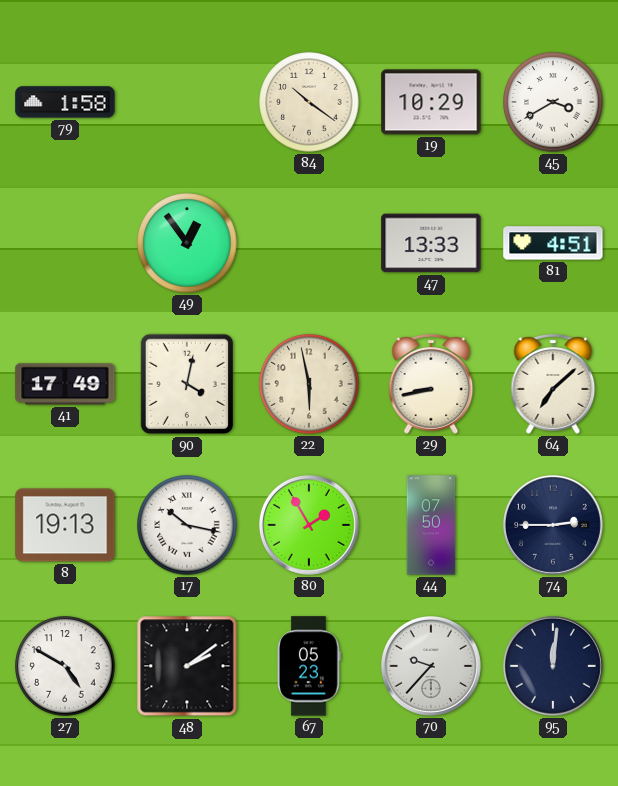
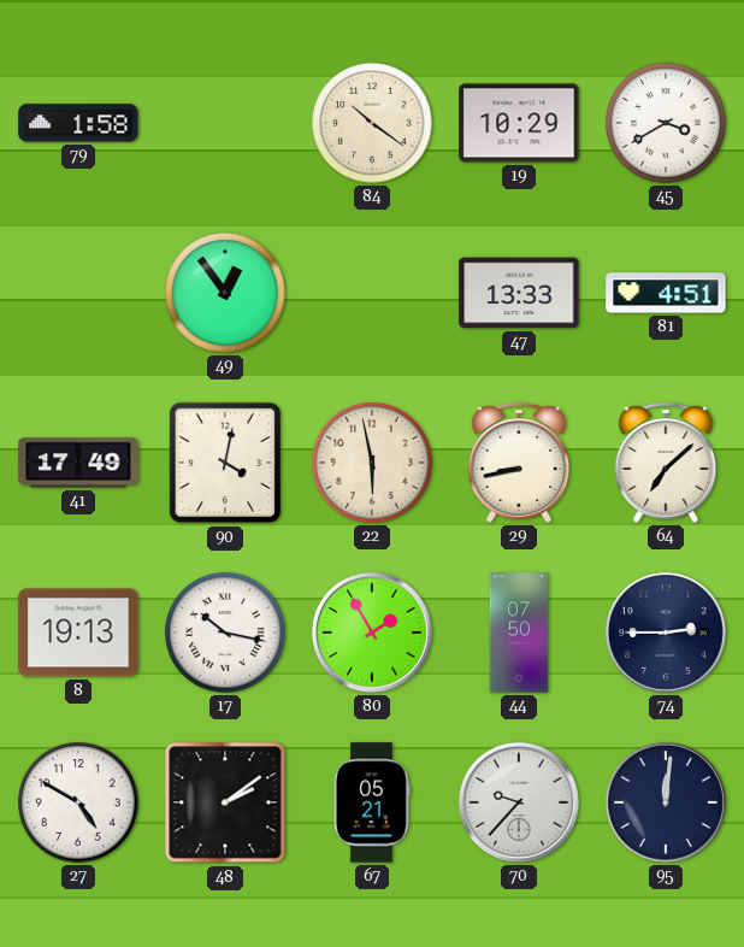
67: 05:23 -> 05:21
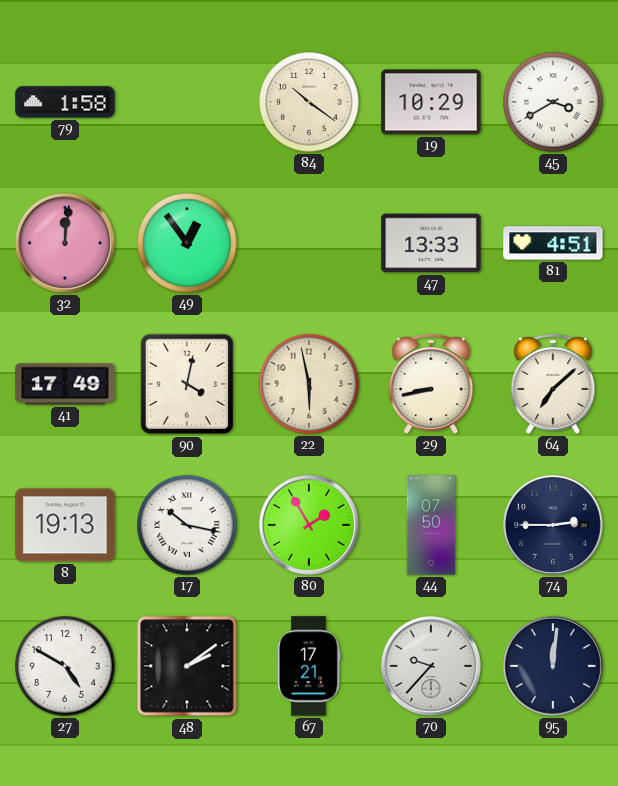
32: none -> 12:01
67: 05:21 -> 17:21
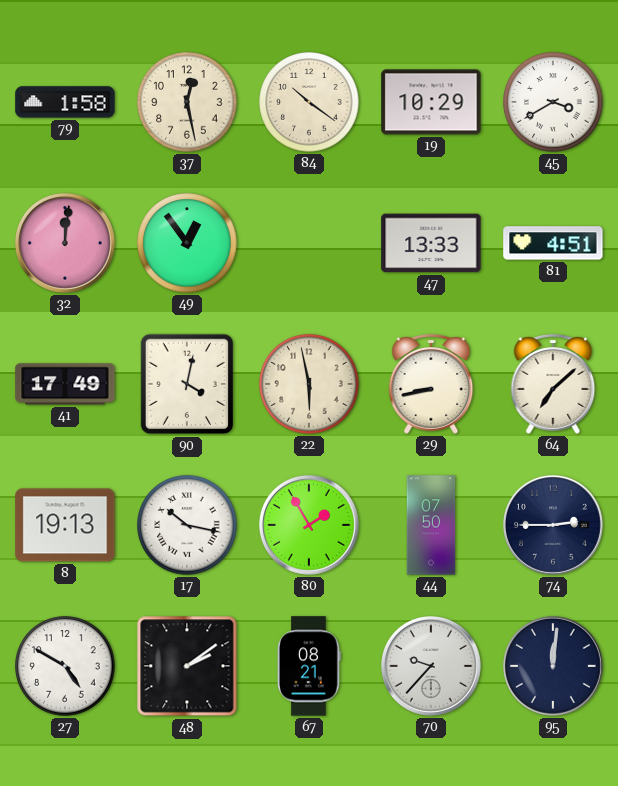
37: none -> 12:28
67: 17:21 -> 08:21
